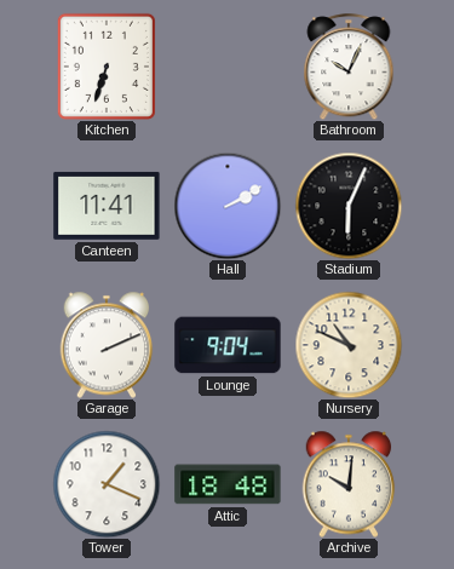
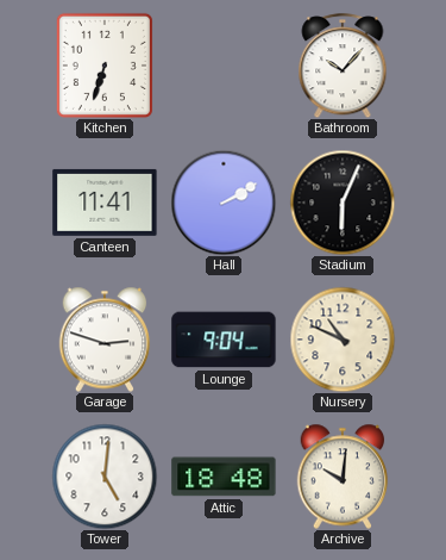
Bathroom: 10:04 -> 10:07
Garage: 2:11 -> 2:48
Tower: 1:19 -> 5:01
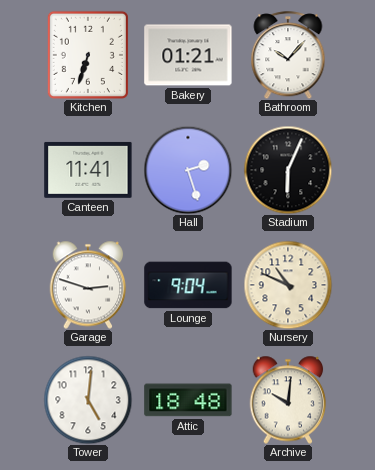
Bakery: none -> 01:21
Hall: 2:10 -> 2:27
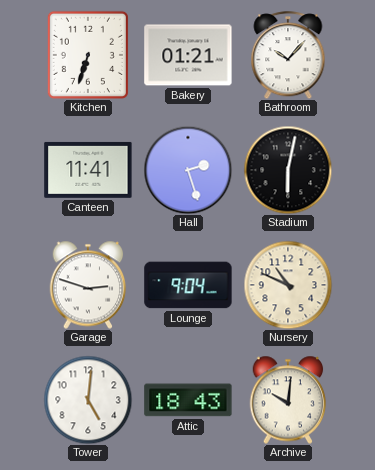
Stadium: 6:04 -> 6:02
Attic: 18:48 -> 18:43
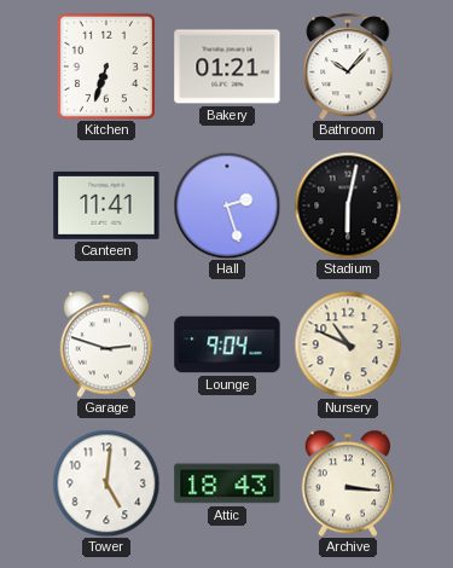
Archive: 10:01 -> 3:16
